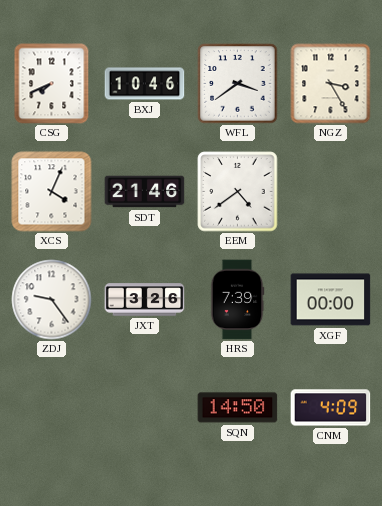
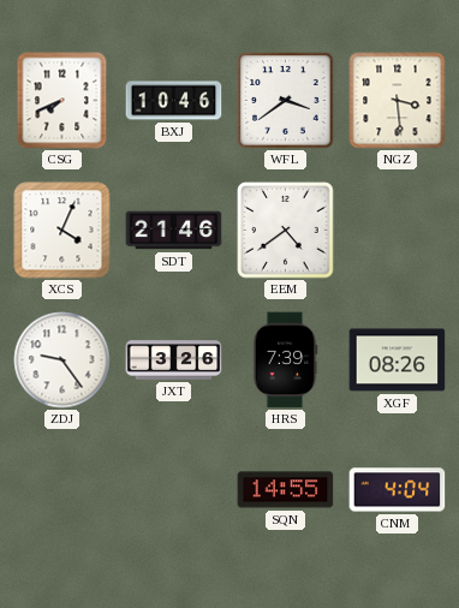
NGZ: 3:25 -> 3:29
XGF: 00:00 -> 08:26
SQN: 14:50 -> 14:55
CNM: 4:09 -> 4:04
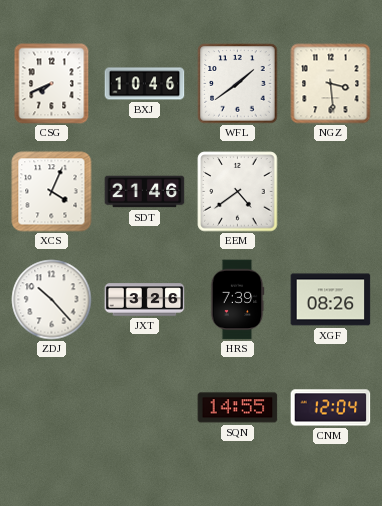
WFL: 3:39 -> 1:39
ZDJ: 9:24 -> 10:23
CNM: 4:04 -> 12:04
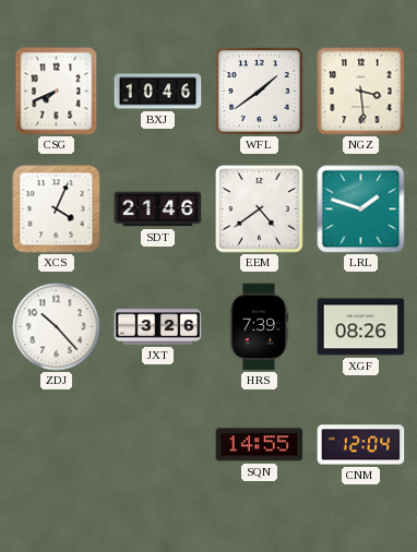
LRL: none -> 1:48
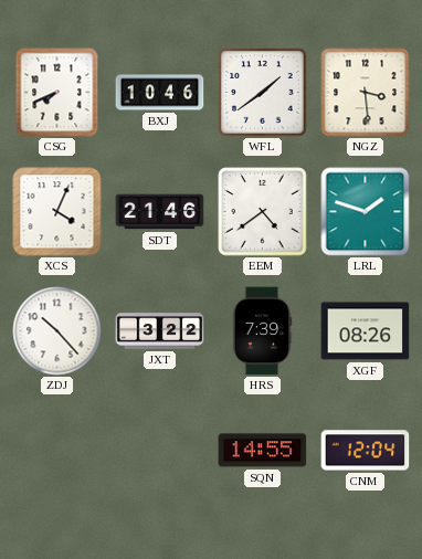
JXT: 3:26 -> 3:22
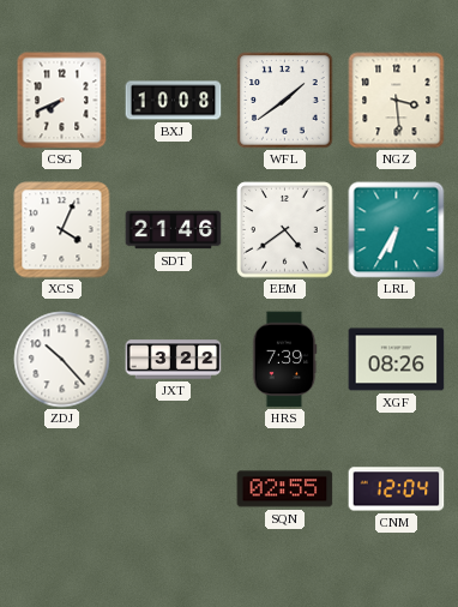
BXJ: 10:46 -> 10:08
LRL: 1:48 -> 6:35
SQN: 14:55 -> 02:55
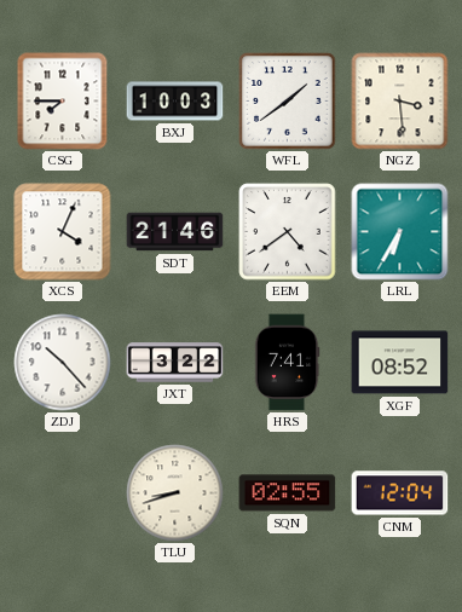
CSG: 7:41 -> 7:45
BXJ: 10:08 -> 10:03
HRS: 7:39 -> 7:41
XGF: 08:26 -> 08:52
TLU: none -> 8:42
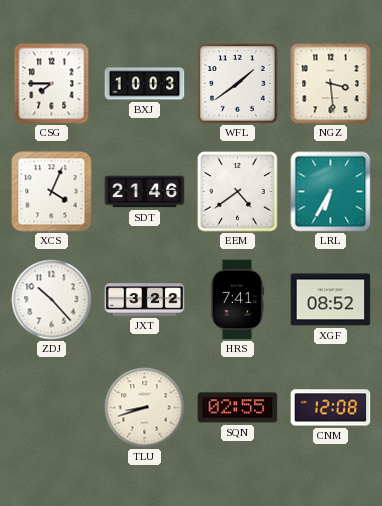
CNM: 12:04 -> 12:08
